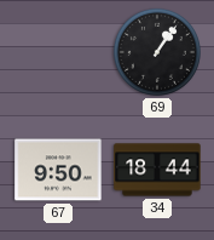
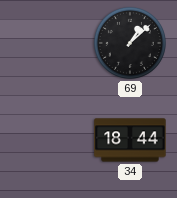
69: 1:06 -> 1:08
67: 9:50 -> none
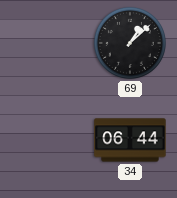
34: 18:44 -> 06:44
